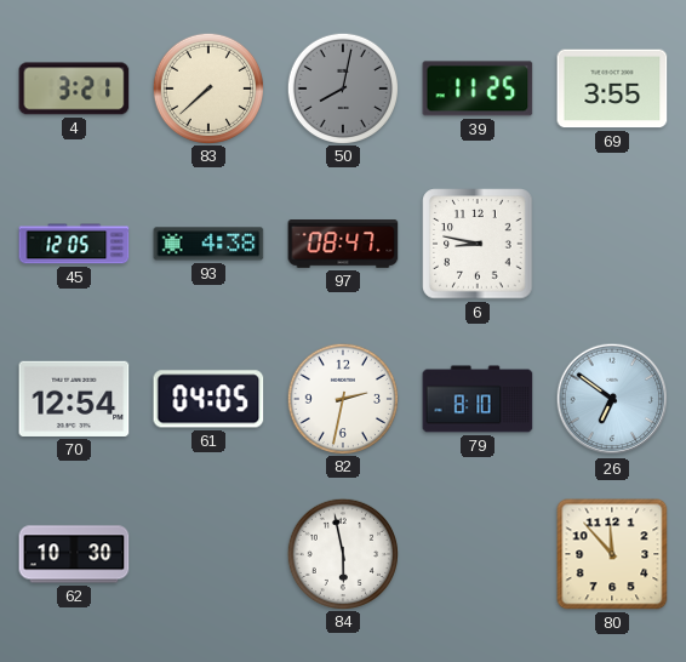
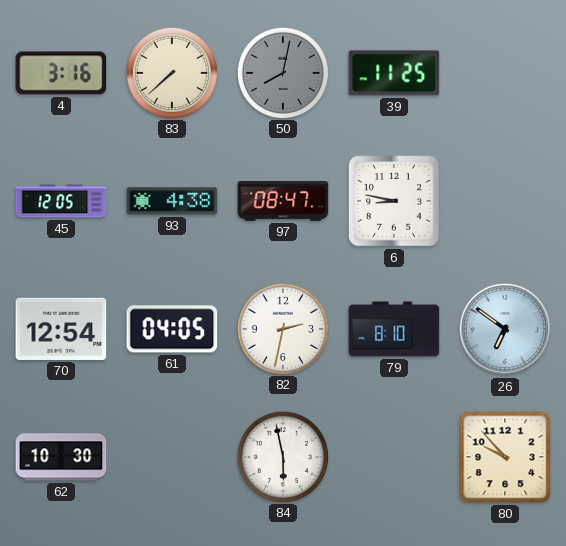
4: 3:21 -> 3:16
69: 3:55 -> none
80: 11:53 -> 9:53
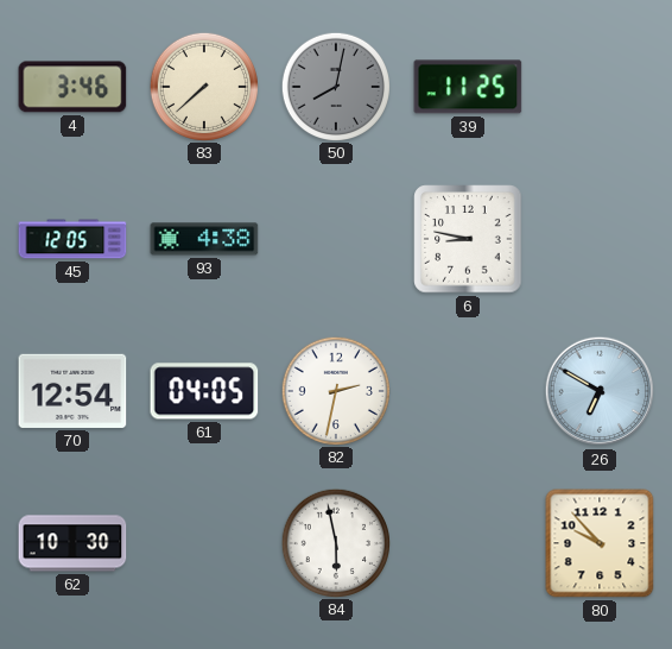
4: 3:16 -> 3:46
97: 08:47 -> none
79: 8:10 -> none
26: 6:51 -> 6:50
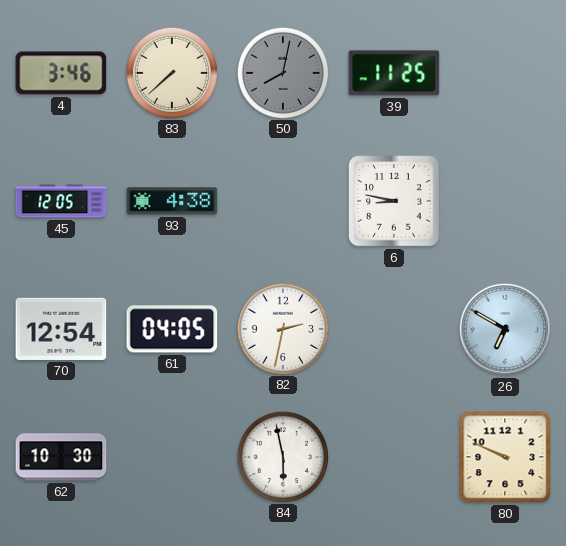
80: 9:53 -> 9:49
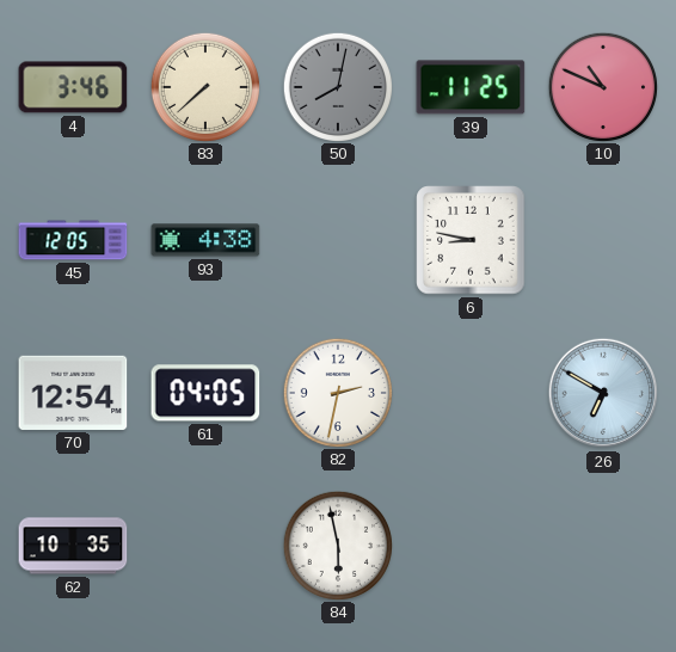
10: none -> 10:49
62: 10:30 -> 10:35
80: 9:49 -> none
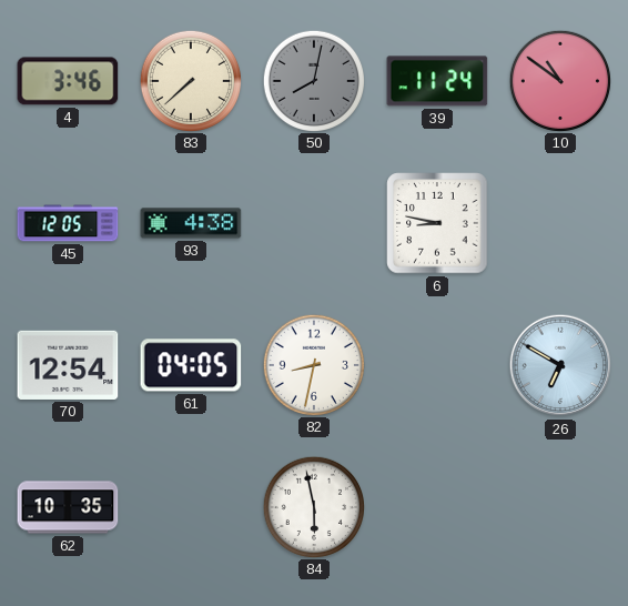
39: 11:25 -> 11:24
10: 10:49 -> 10:51
82: 2:32 -> 8:32
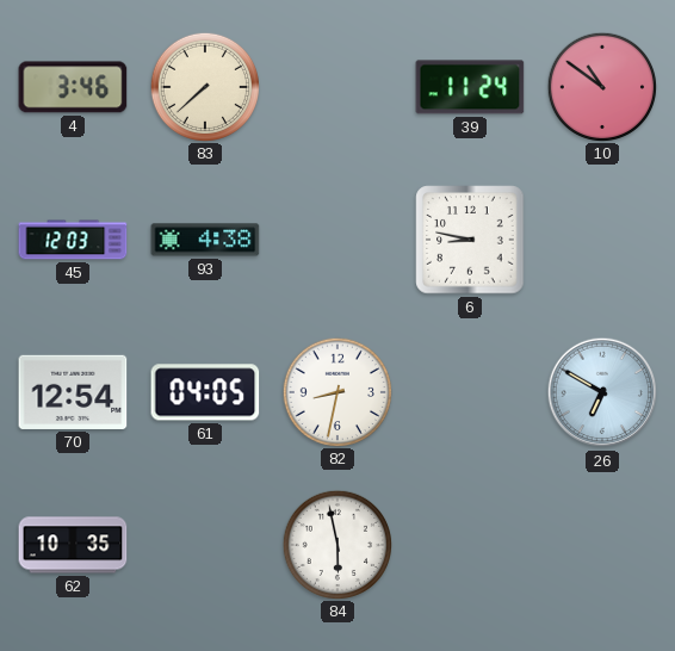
50: 8:02 -> none
45: 12:05 -> 12:03
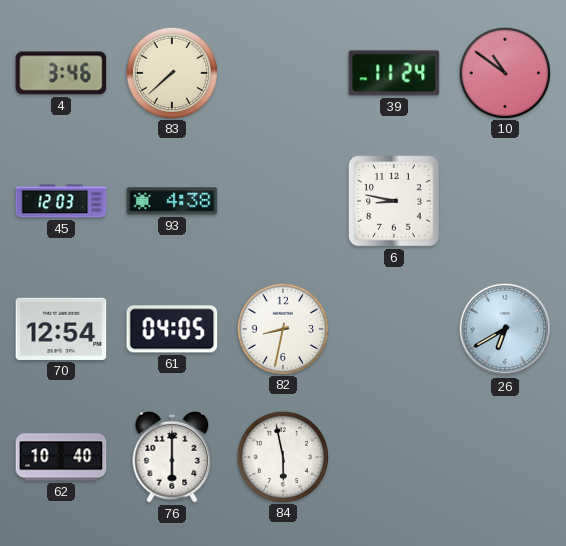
26: 6:50 -> 6:40
62: 10:35 -> 10:40
76: none -> 6:00
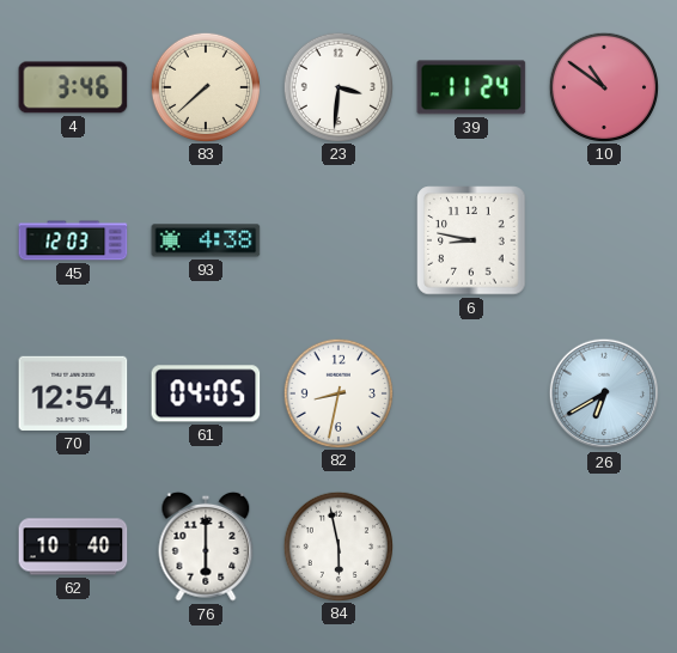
23: none -> 3:31
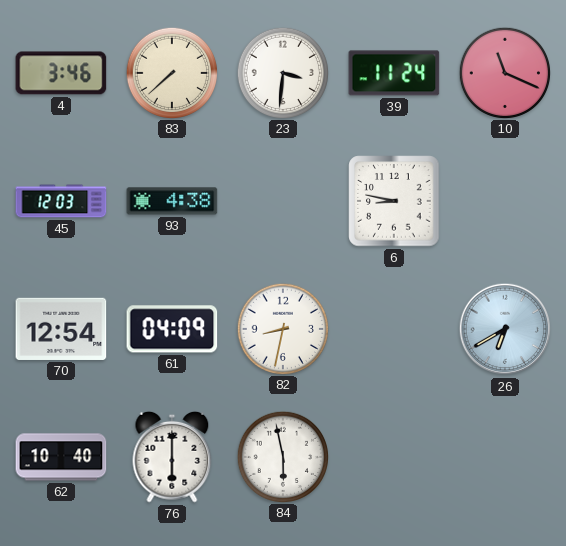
10: 10:51 -> 11:19
61: 04:05 -> 04:09
